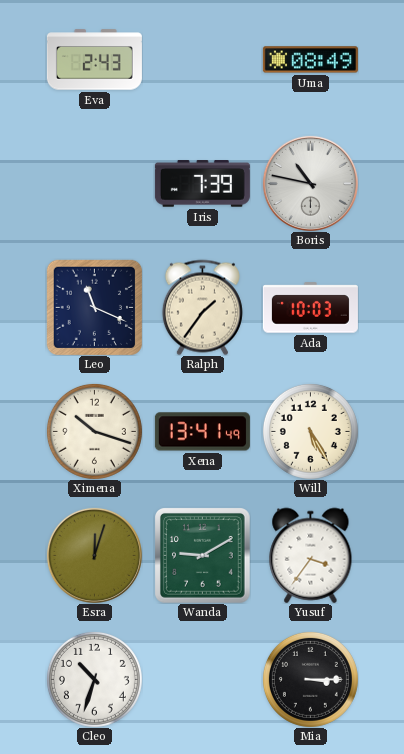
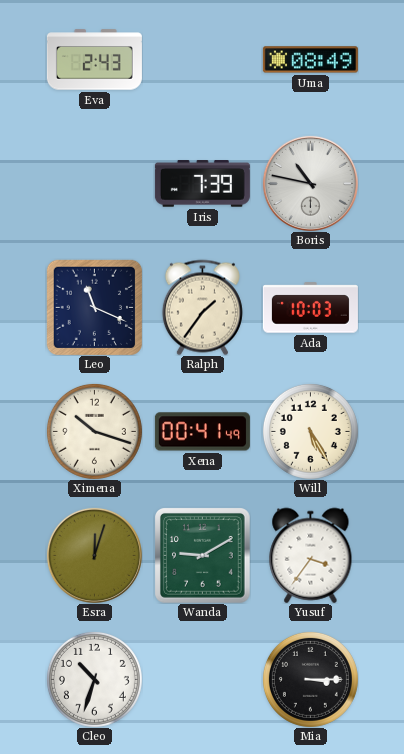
Xena: 13:41 -> 00:41
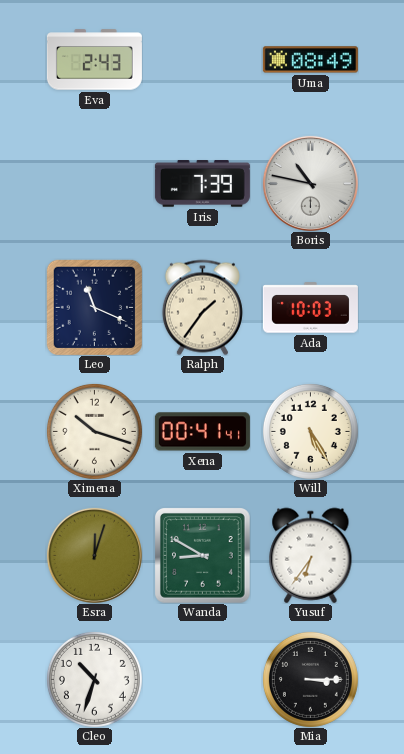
Xena: 00:41:49 -> 00:41:41
Wanda: 9:10 -> 8:50
Yusuf: 3:36 -> 6:36
